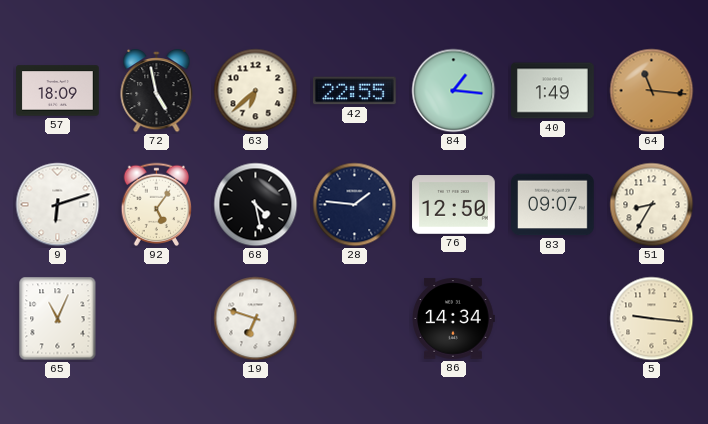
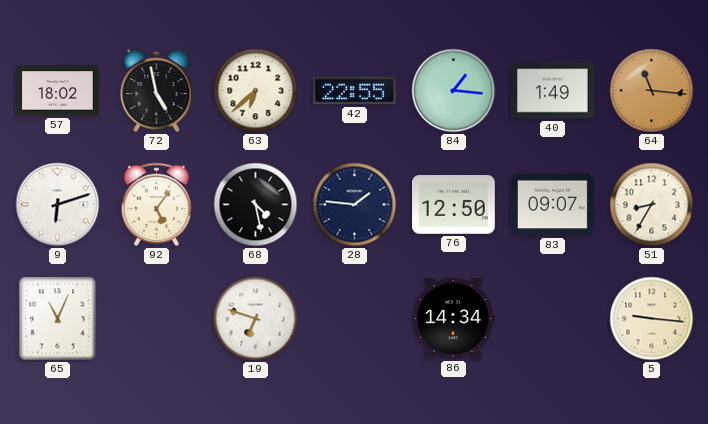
57: 18:09 -> 18:02
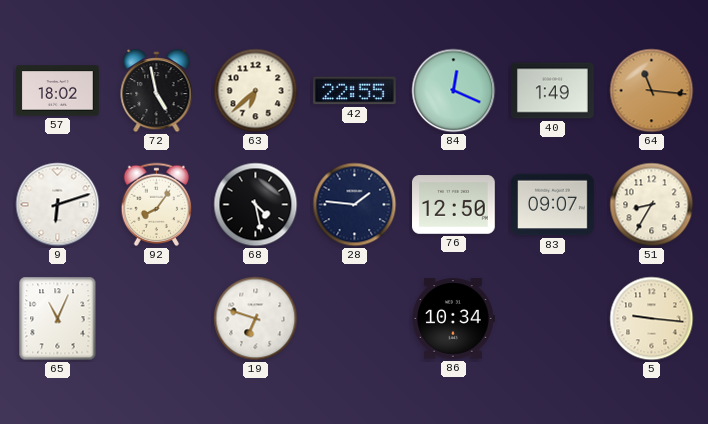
84: 1:16 -> 12:19
92: 5:06 -> 8:06
86: 14:34 -> 10:34
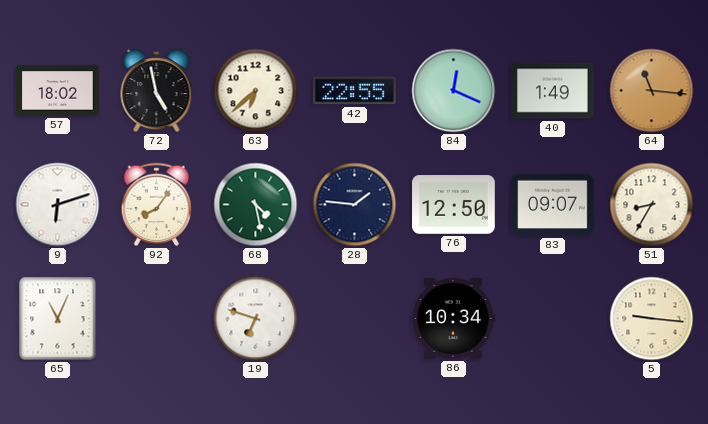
68 dial: black -> green
